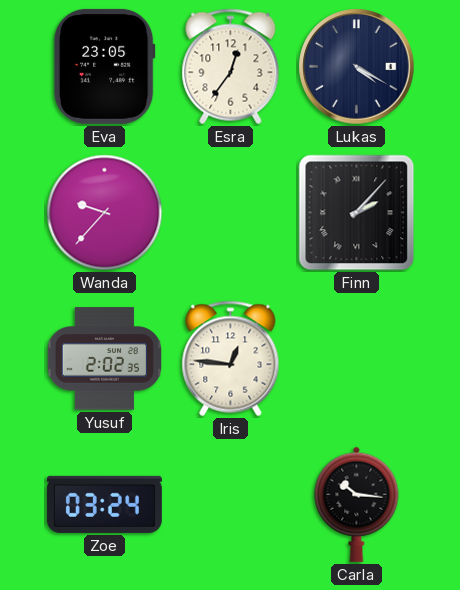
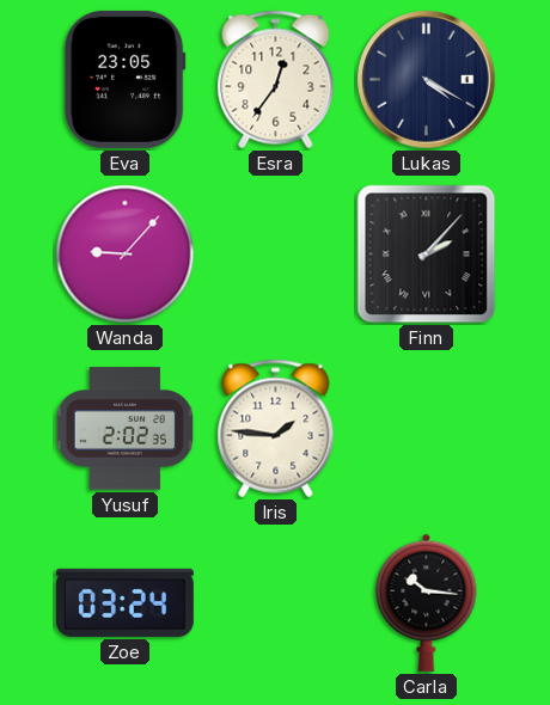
Wanda: 9:37 -> 9:07
Iris: 12:46 -> 1:46
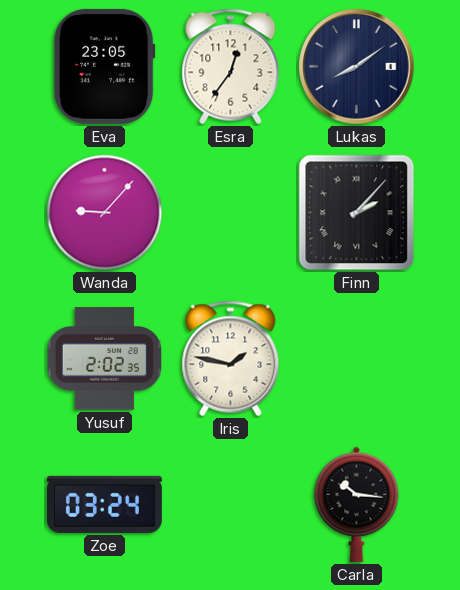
Lukas: 4:20 -> 8:09
Iris: 1:46 -> 1:47
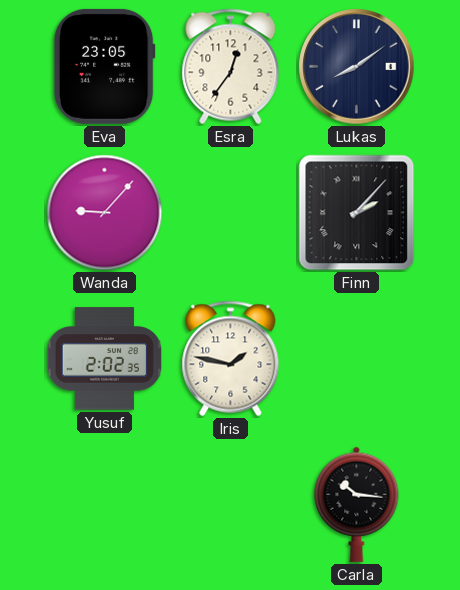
Zoe: 03:24 -> none
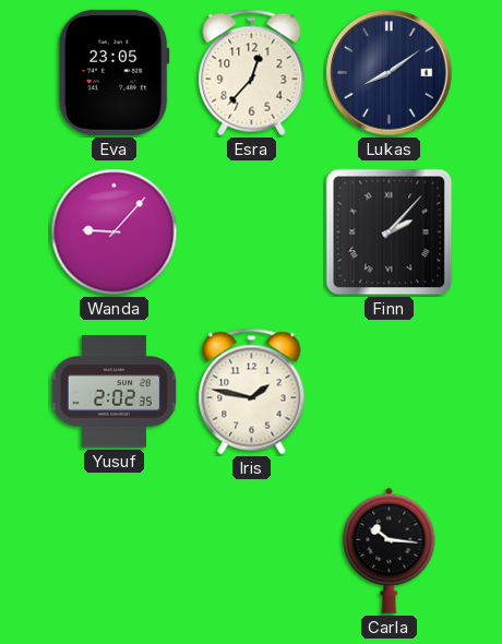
Esra: 12:36 -> 12:37
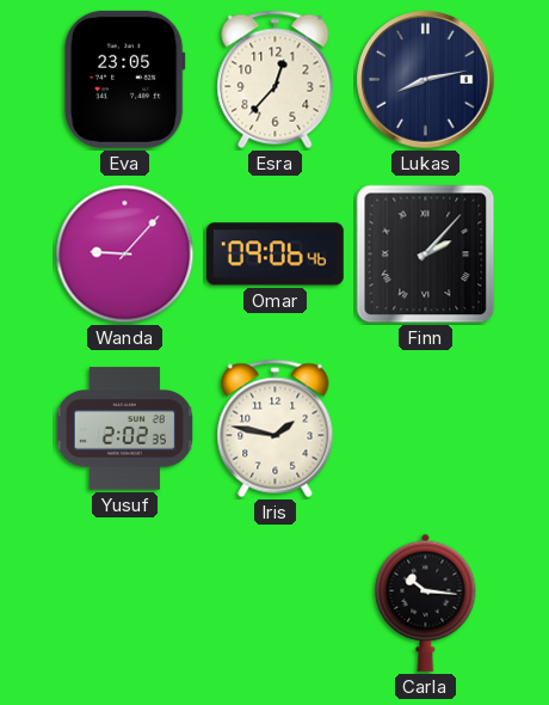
Lukas: 8:09 -> 8:13
Omar: none -> 09:06
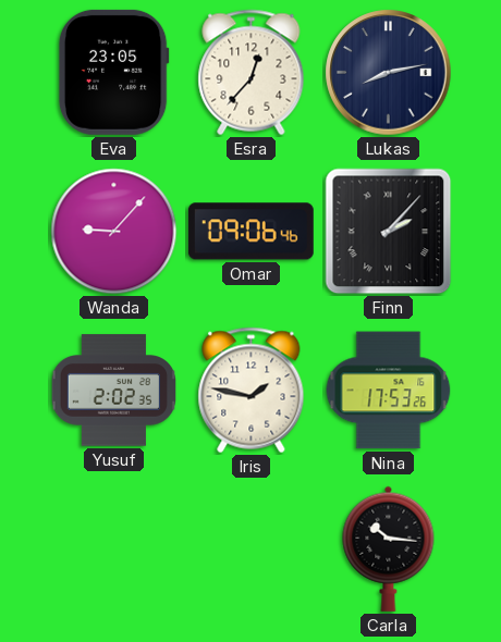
Nina: none -> 17:53
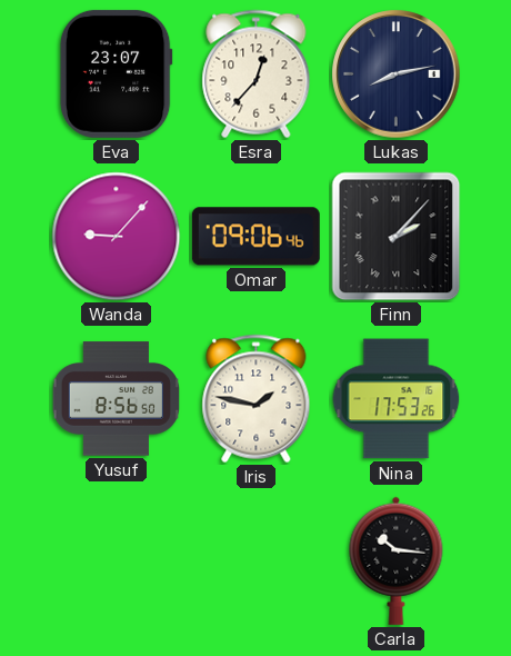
Eva: 23:05 -> 23:07
Yusuf: 2:02 -> 8:56
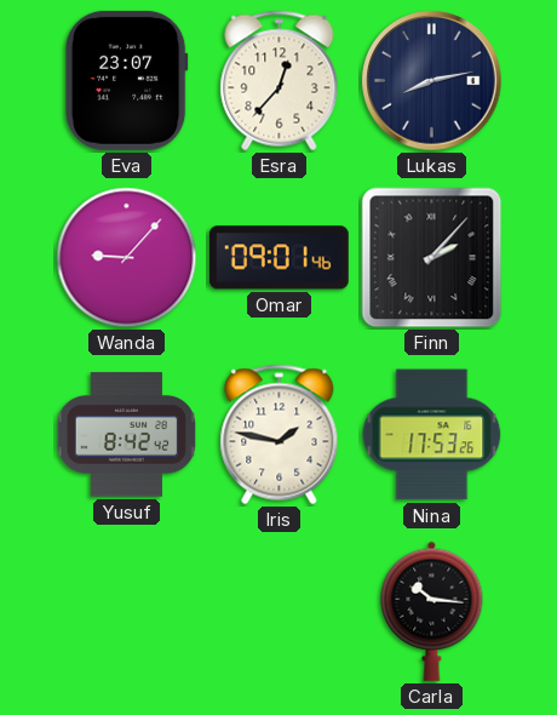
Omar: 09:06 -> 09:01
Yusuf: 8:56 -> 8:42
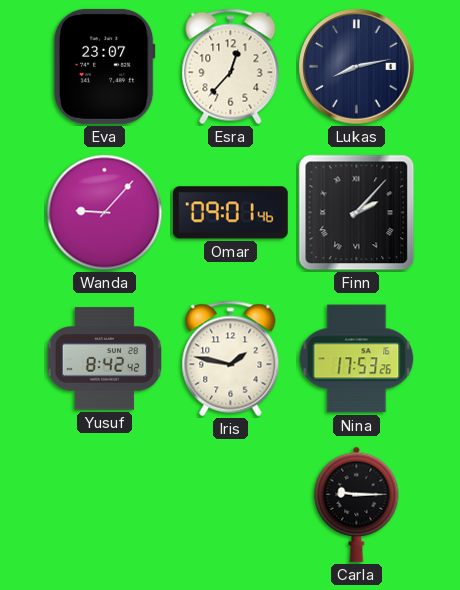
Carla: 10:16 -> 9:15
